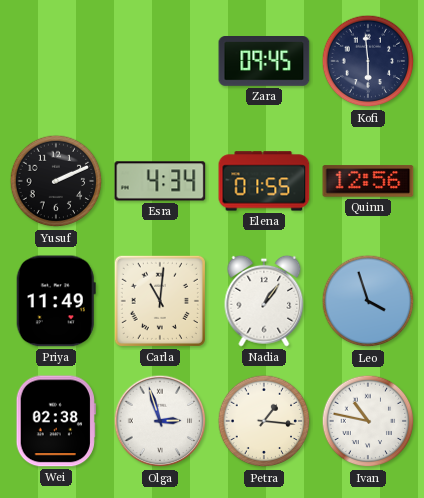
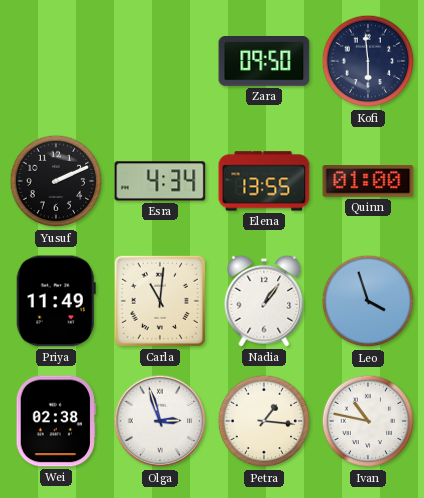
Zara: 09:45 -> 09:50
Elena: 01:55 -> 13:55
Quinn: 12:56 -> 01:00
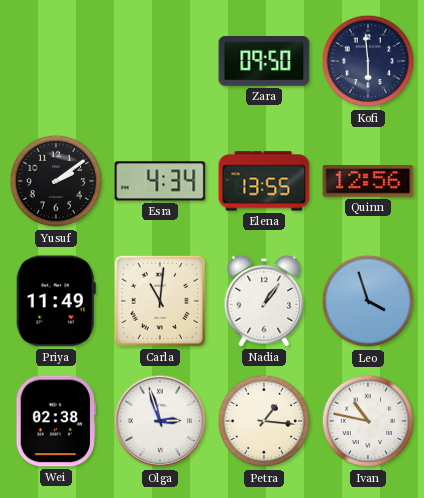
Yusuf: 2:11 -> 2:09
Quinn: 01:00 -> 12:56
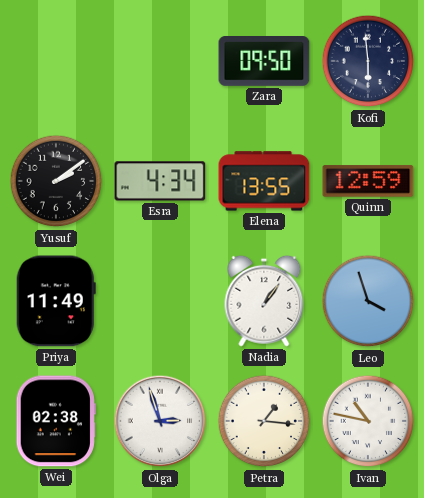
Quinn: 12:56 -> 12:59
Carla: 11:01 -> none
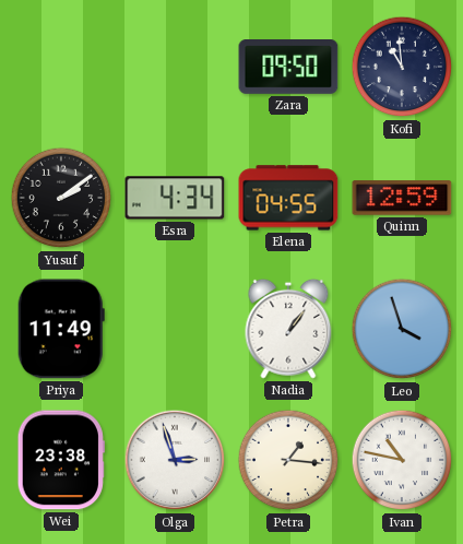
Kofi: 5:59 -> 10:59
Elena: 13:55 -> 04:55
Wei: 02:38 -> 23:38
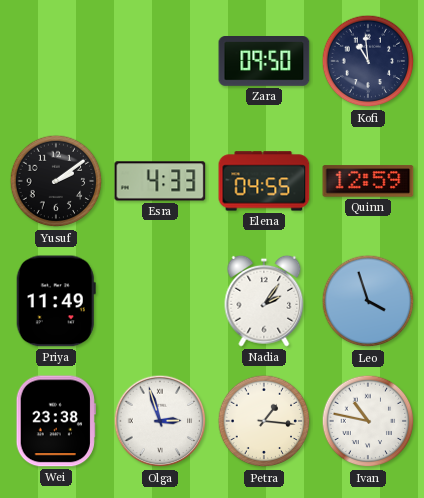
Esra: 4:34 -> 4:33
Nadia: 1:06 -> 2:06
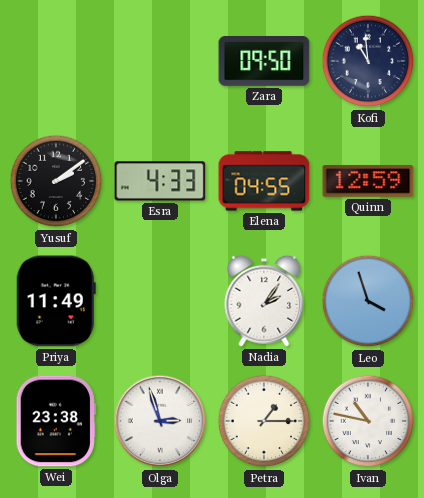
Petra: 1:16 -> 1:15
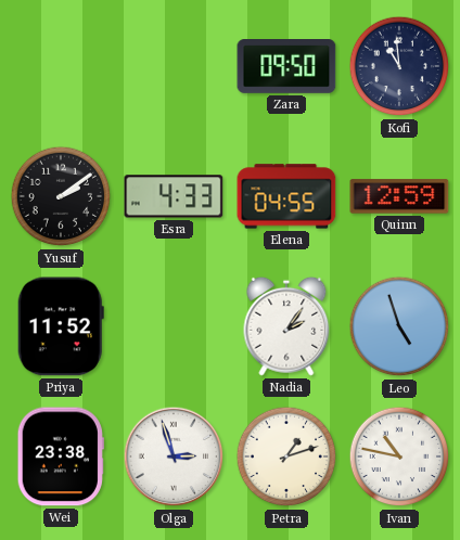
Priya: 11:49 -> 11:52
Leo: 3:57 -> 4:57
Petra: 1:15 -> 1:12
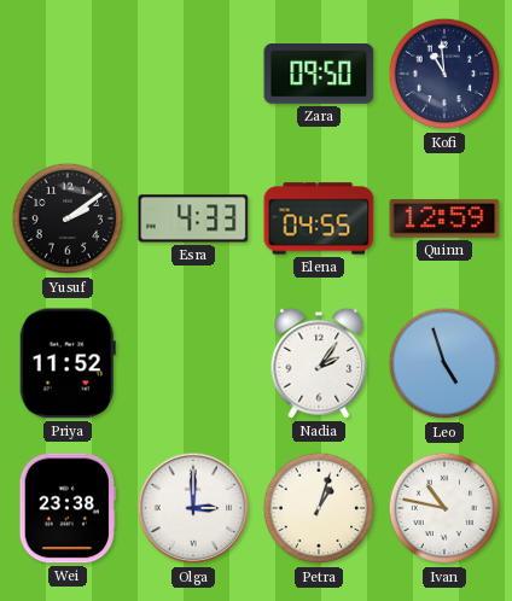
Olga: 2:57 -> 3:00
Petra: 1:12 -> 1:03
